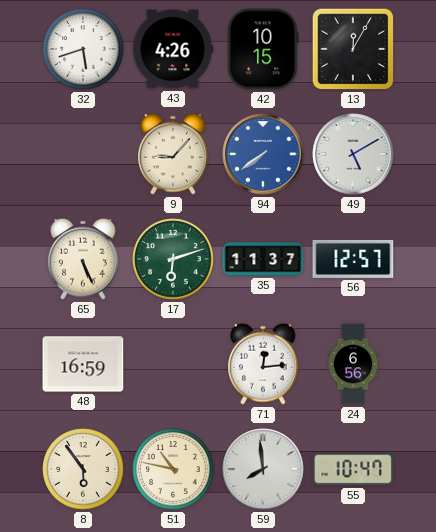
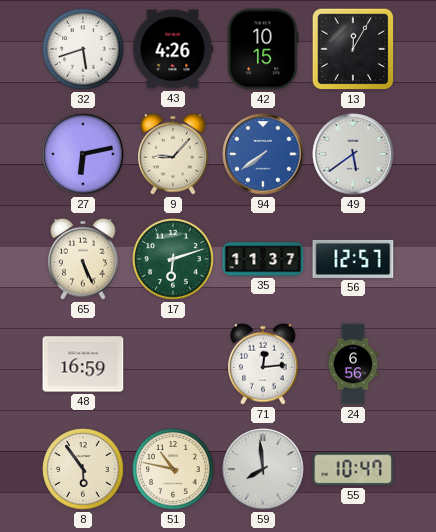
27: none -> 6:13
49: 5:10 -> 5:39
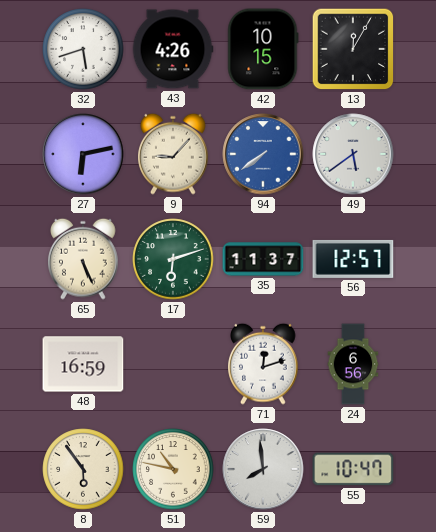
71: 12:14 -> 12:12
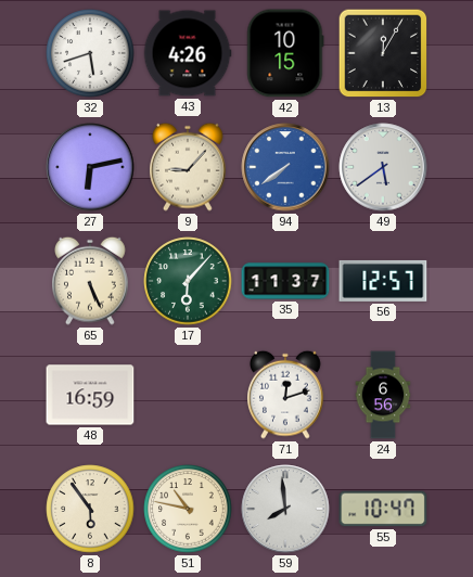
17: 6:12 -> 6:07
